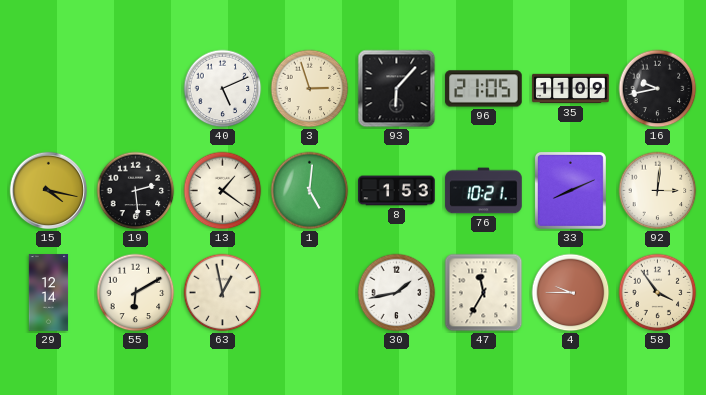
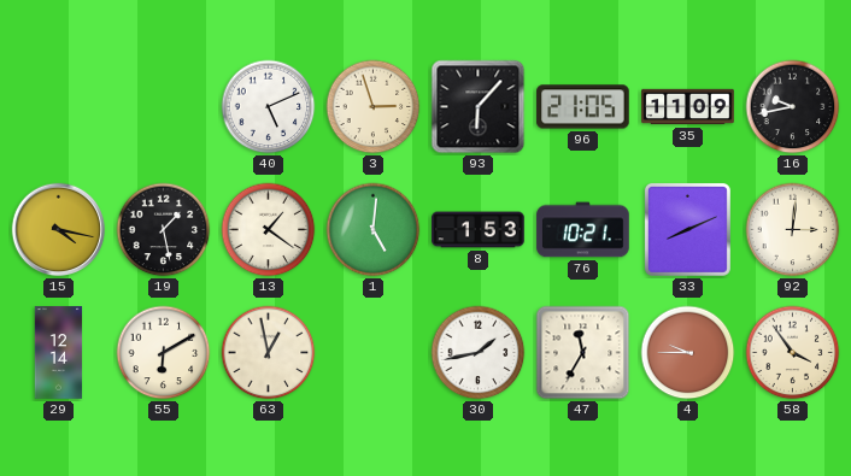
19: 2:29 -> 1:28
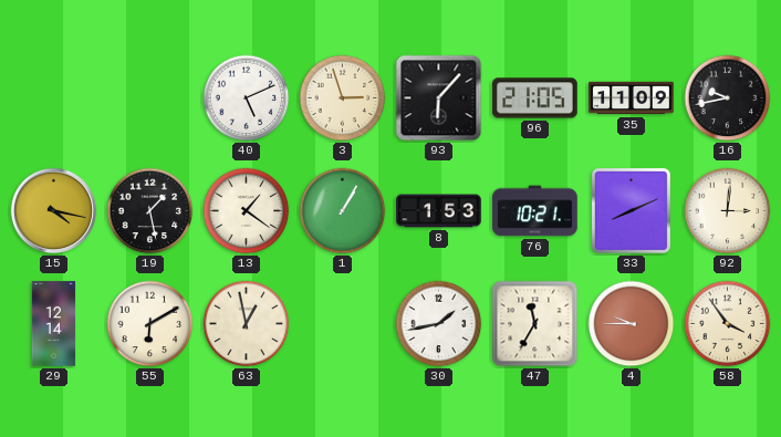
1: 5:01 -> 1:05
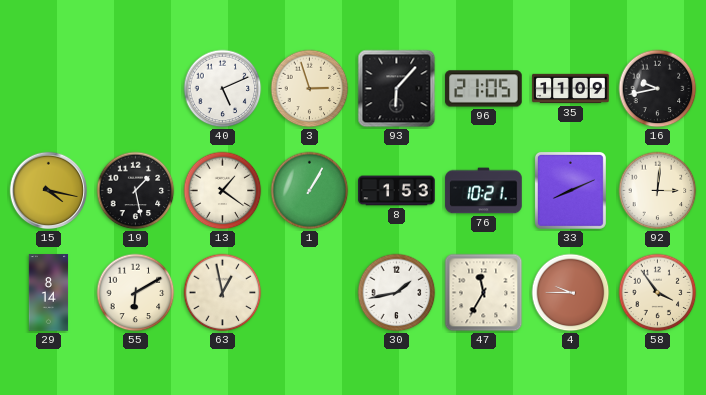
29: 12:14 -> 8:14
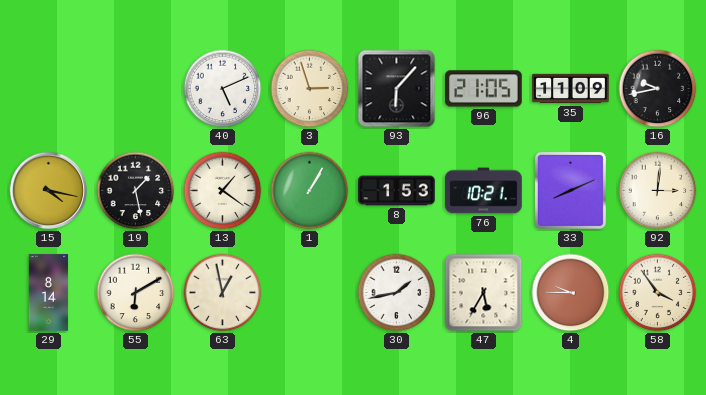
47: 11:35 -> 5:35
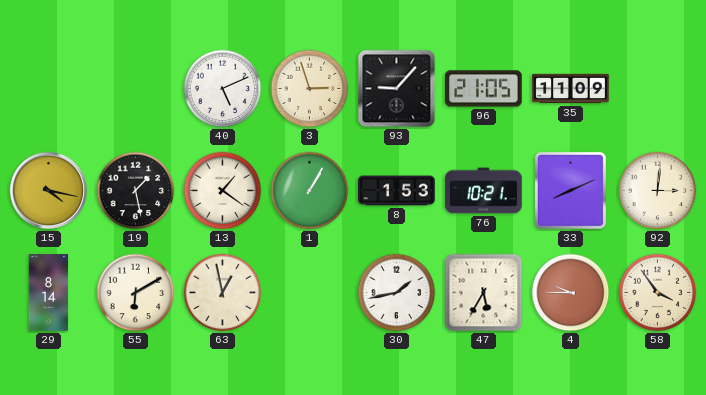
93: 6:07 -> 9:07
16: 9:43 -> none
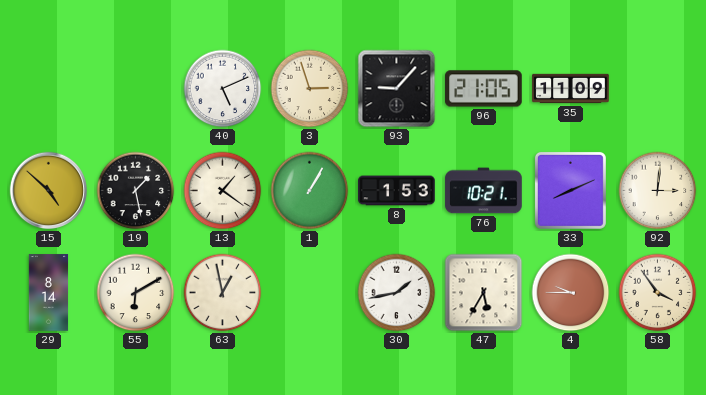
15: 4:17 -> 4:52
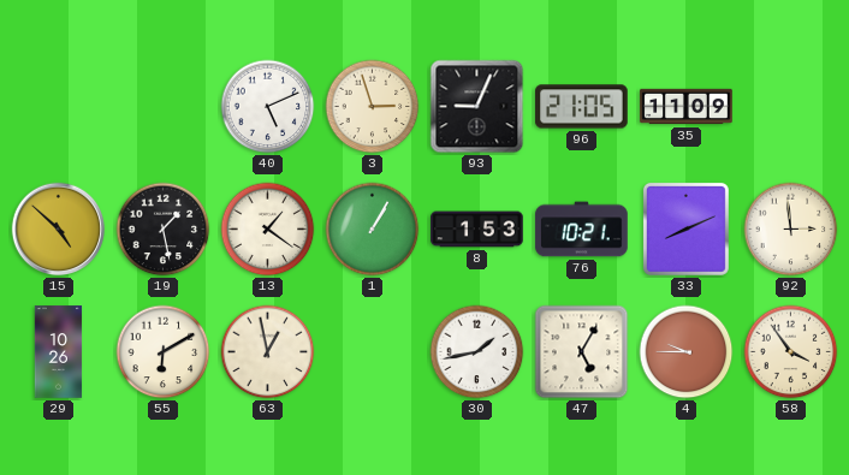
93: 9:07 -> 9:04
92: 3:01 -> 2:59
29: 8:14 -> 10:26
47: 5:35 -> 5:05
